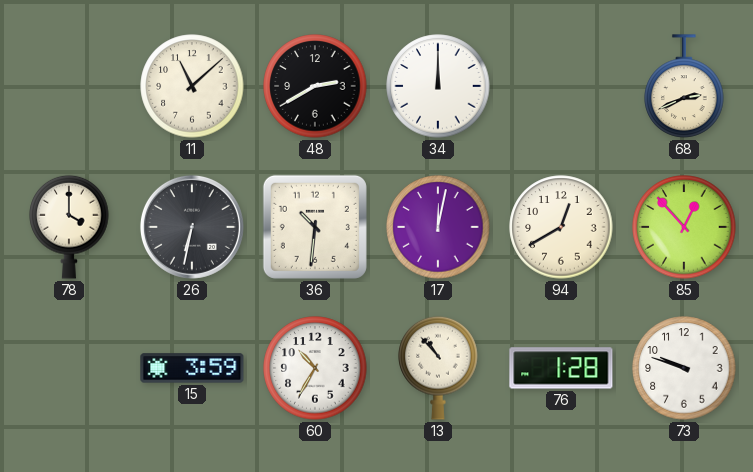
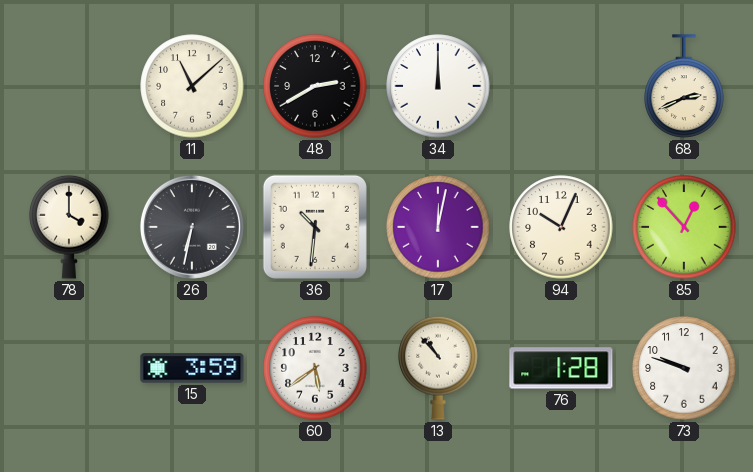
94: 12:40 -> 10:04
60: 10:35 -> 5:39
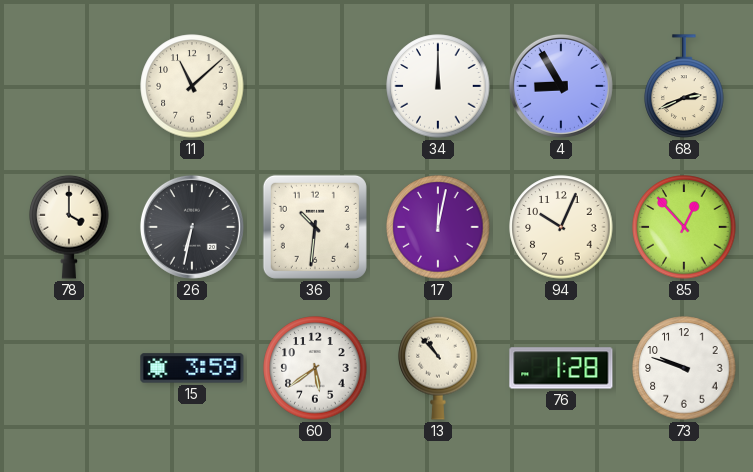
48: 2:40 -> none
4: none -> 8:55
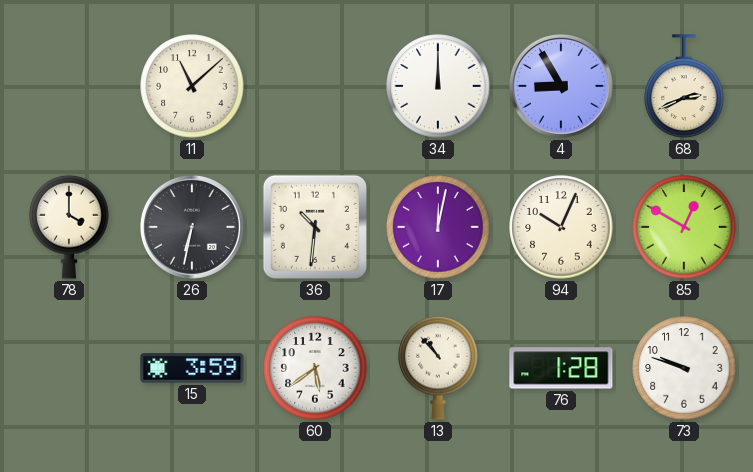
85: 12:53 -> 12:50
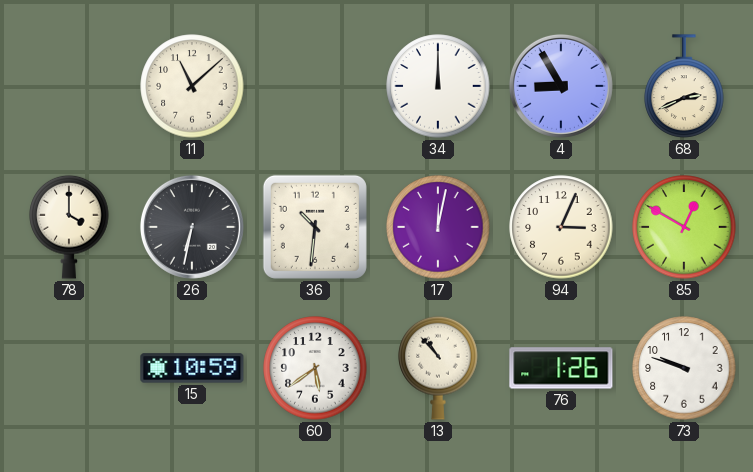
94: 10:04 -> 3:04
15: 3:59 -> 10:59
76: 1:28 -> 1:26
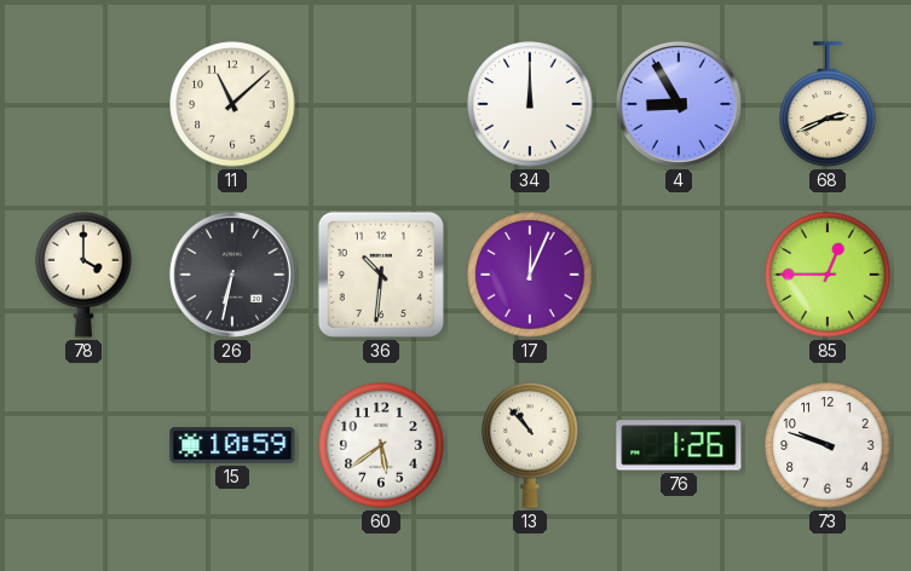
17: 12:02 -> 12:04
94: 3:04 -> none
85: 12:50 -> 12:45
